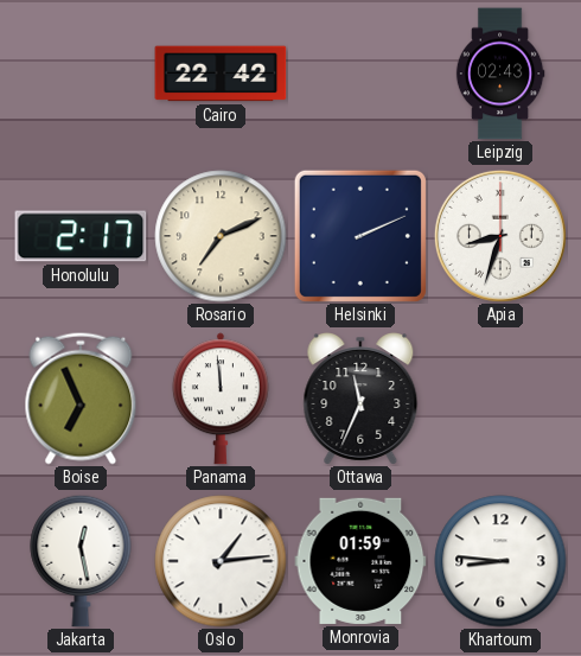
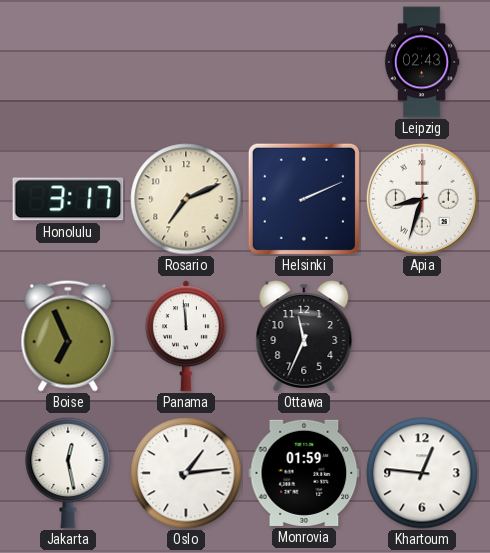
Cairo: 22:42 -> none
Honolulu: 2:17 -> 3:17
Khartoum: 8:46 -> 12:46
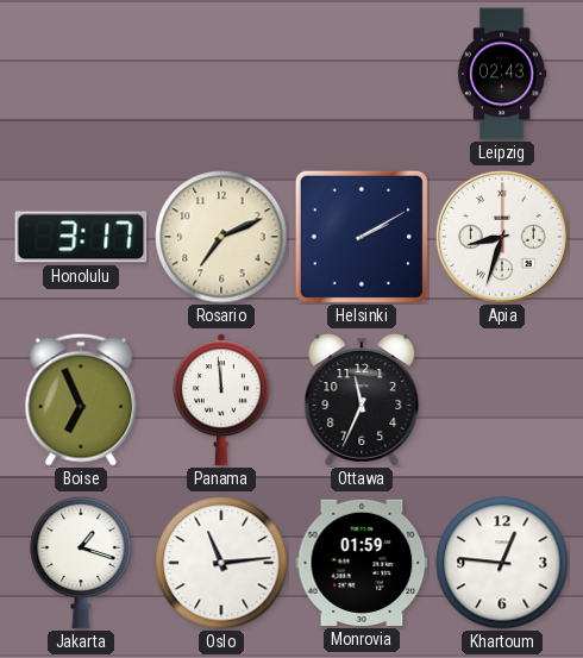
Helsinki: 2:11 -> 2:10
Jakarta: 12:28 -> 1:18
Oslo: 1:14 -> 11:14
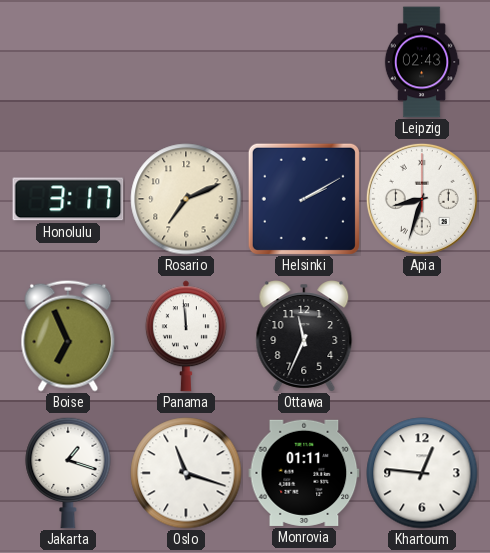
Oslo: 11:14 -> 11:18
Monrovia: 01:59 -> 01:11
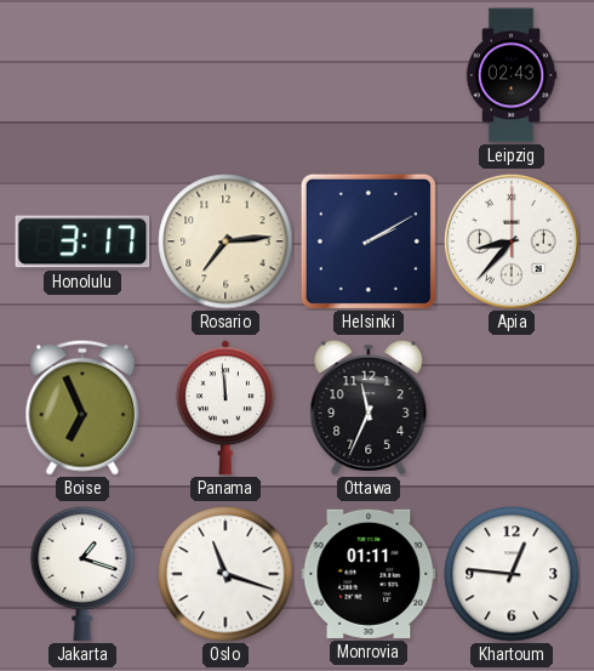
Rosario: 7:11 -> 7:14
Apia: 8:33 -> 8:37
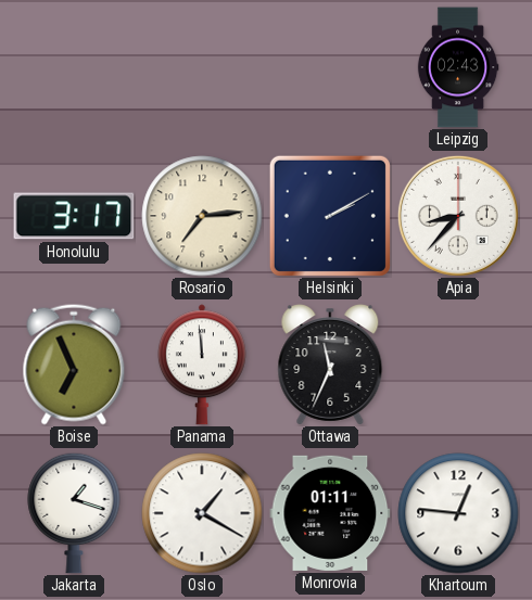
Oslo: 11:18 -> 1:20
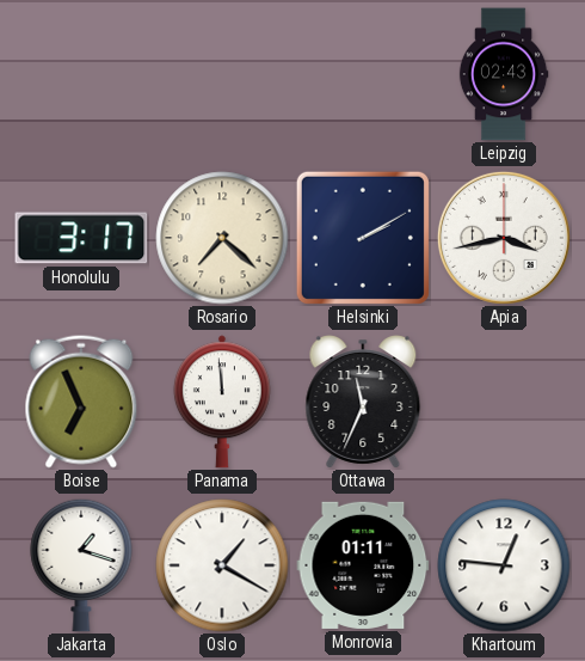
Rosario: 7:14 -> 7:22
Apia: 8:37 -> 3:43
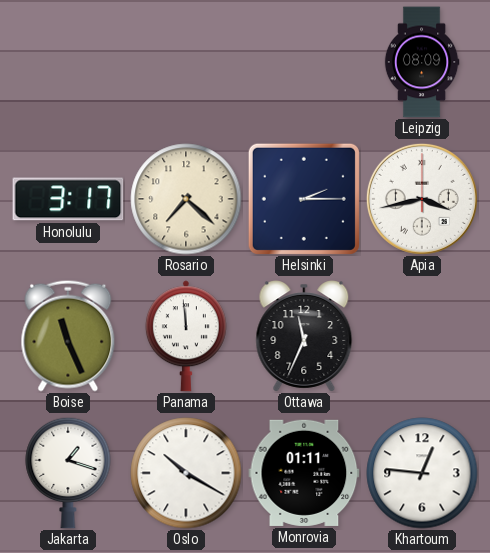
Leipzig: 02:43 -> 08:09
Helsinki: 2:10 -> 2:15
Boise: 6:56 -> 11:26
Oslo: 1:20 -> 10:20
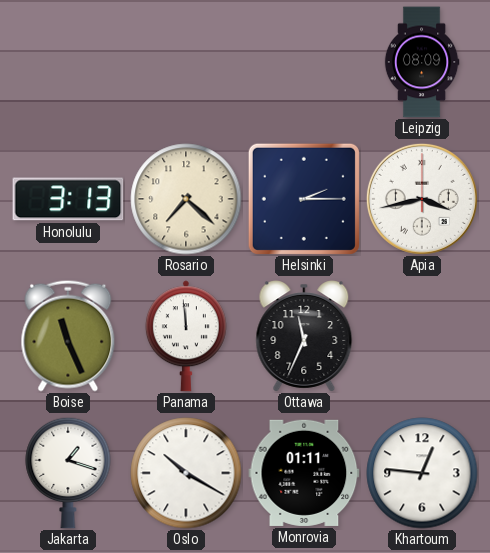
Honolulu: 3:17 -> 3:13
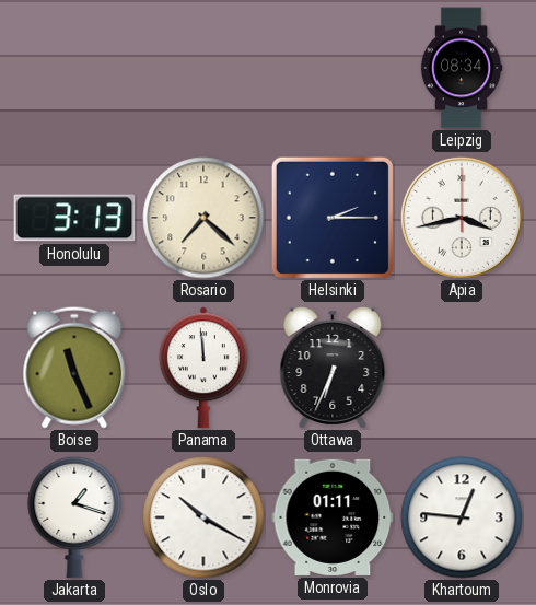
Leipzig: 08:09 -> 08:34
Ottawa: 11:34 -> 6:34
